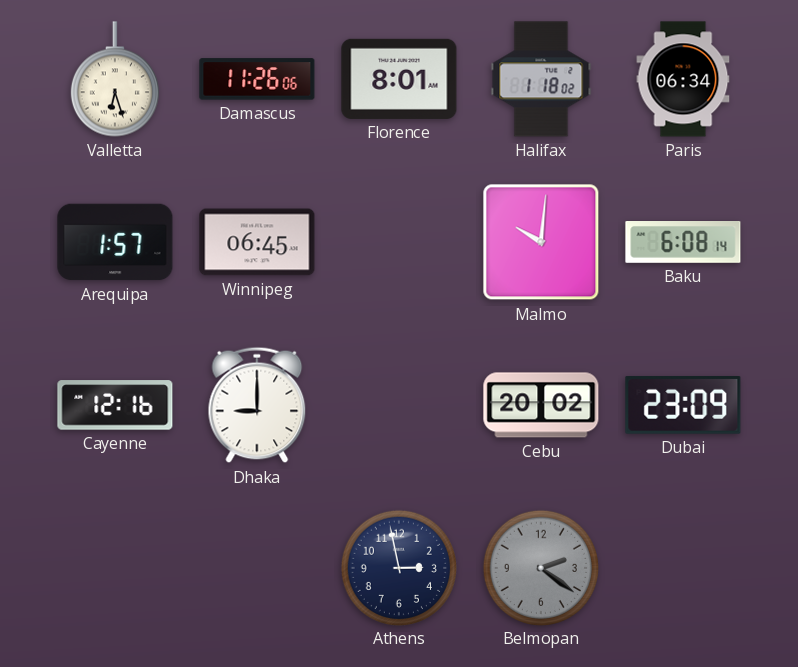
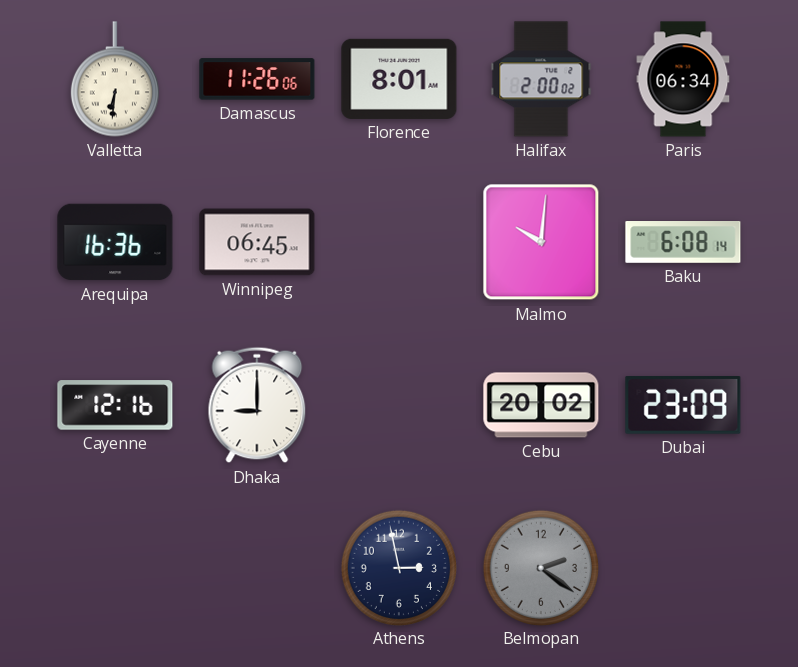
Valletta: 6:27 -> 6:31
Halifax: 1:18 -> 2:00
Arequipa: 1:57 -> 16:36
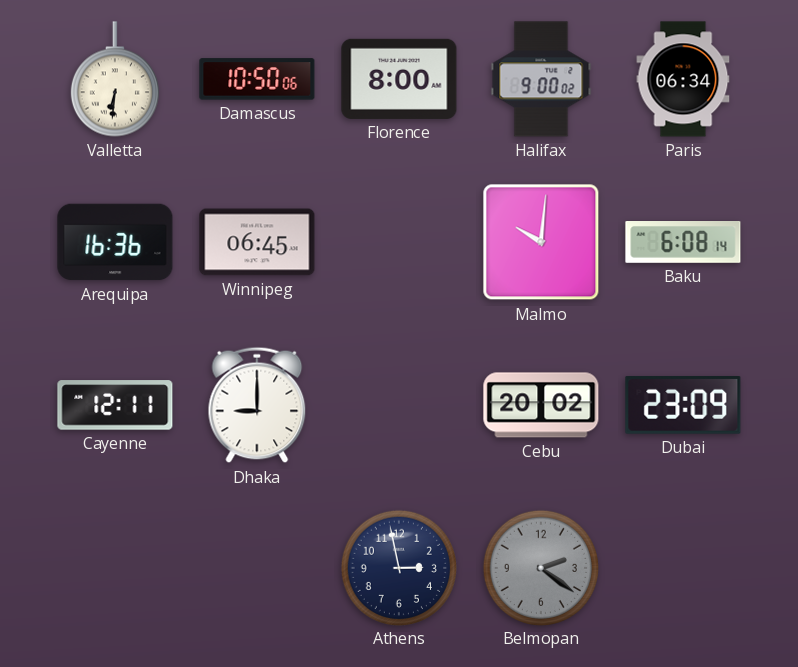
Damascus: 11:26 -> 10:50
Florence: 8:01 -> 8:00
Halifax: 2:00 -> 9:00
Cayenne: 12:16 -> 12:11
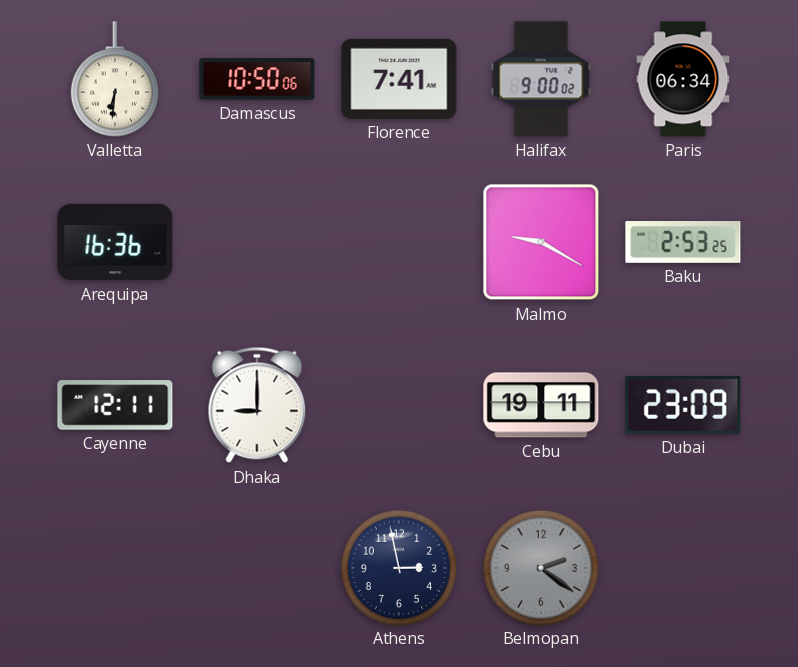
Florence: 8:00 -> 7:41
Winnipeg: 06:45 -> none
Malmo: 10:01 -> 9:20
Baku: 6:08 -> 2:53
Cebu: 20:02 -> 19:11
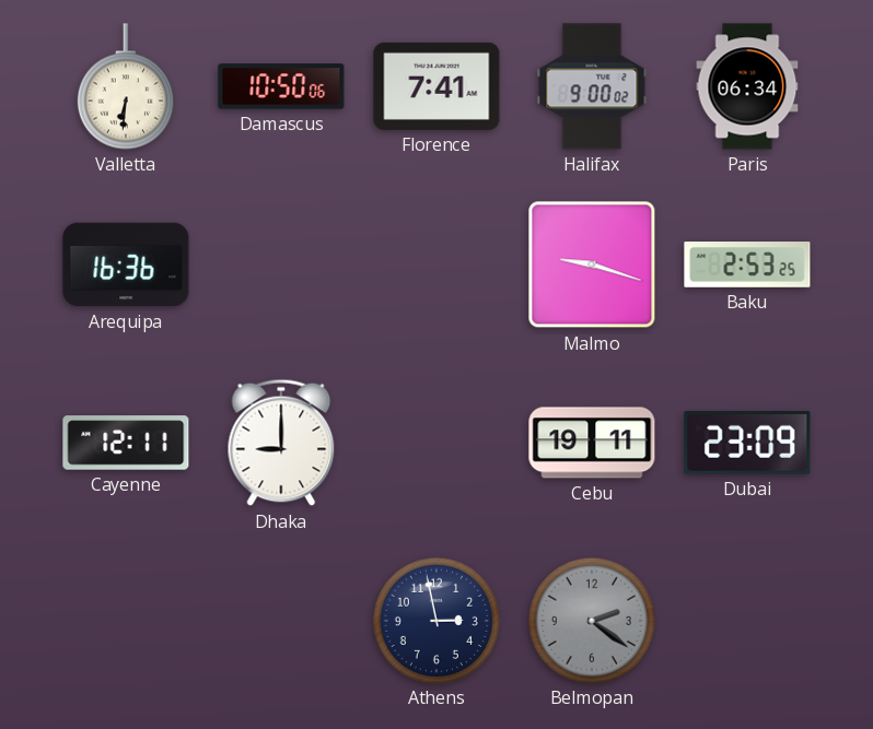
Malmo: 9:20 -> 9:18
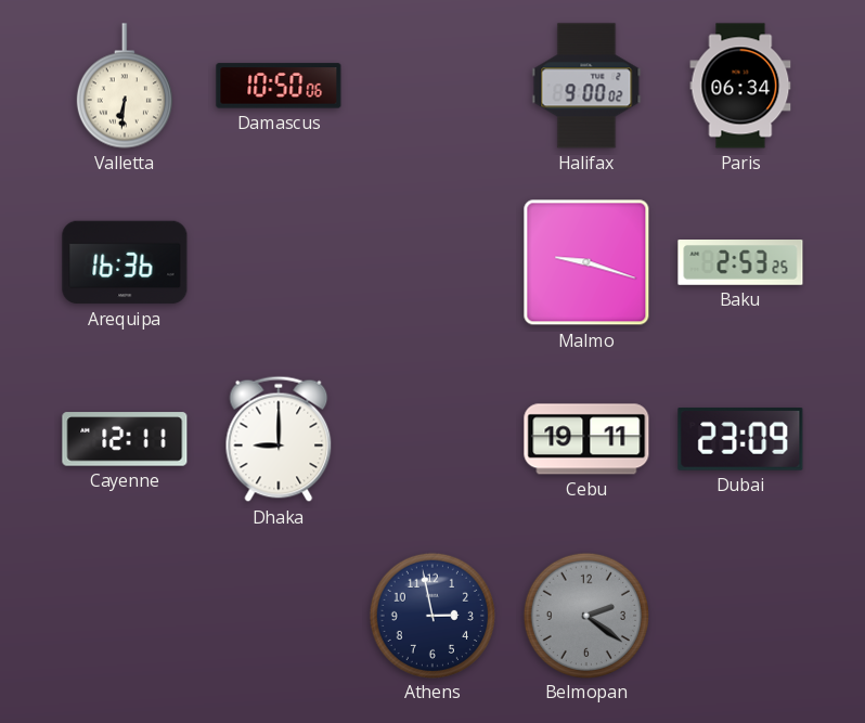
Florence: 7:41 -> none
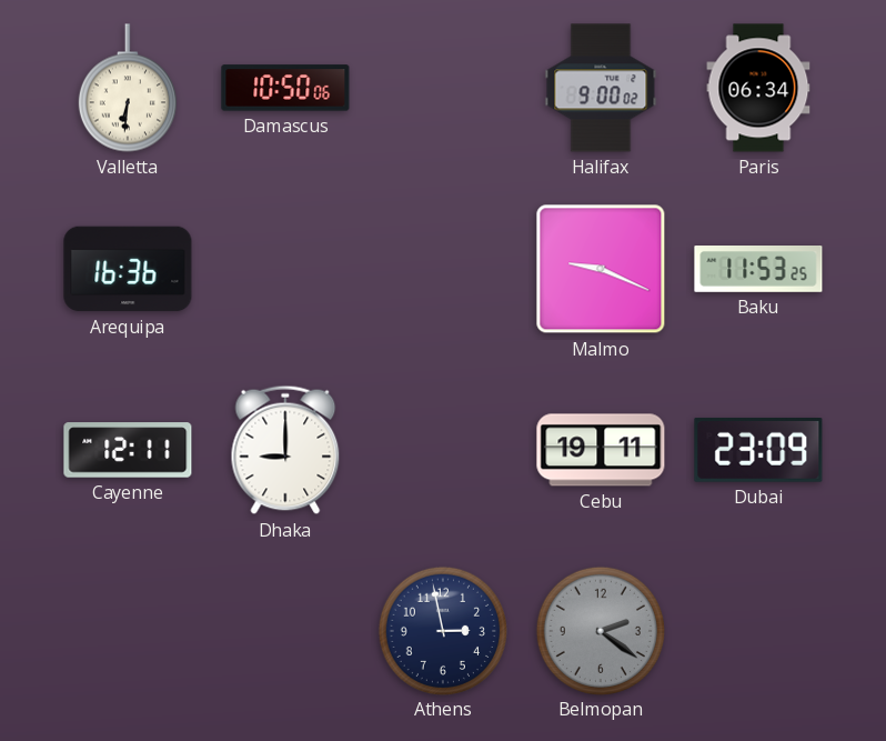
Malmo: 9:18 -> 9:19
Baku: 2:53 -> 11:53
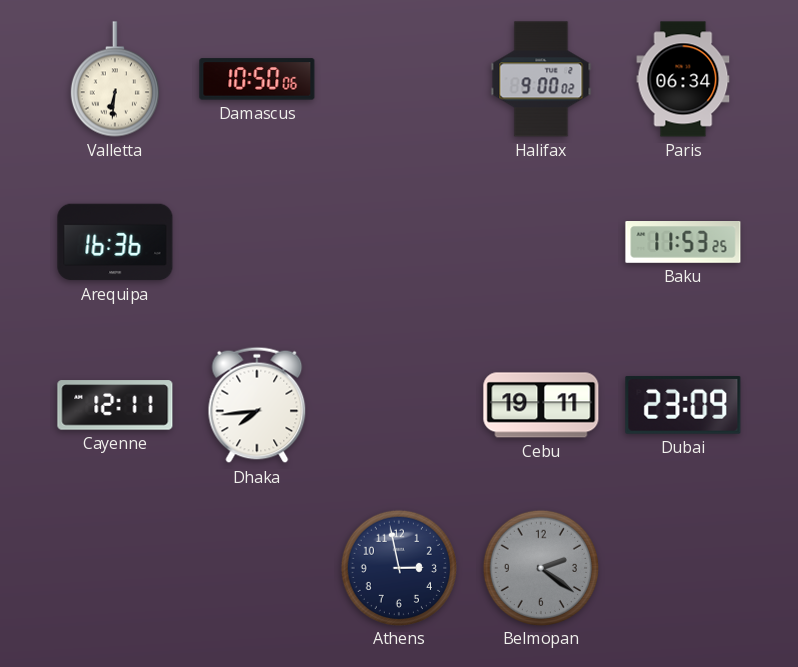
Malmo: 9:19 -> none
Dhaka: 9:00 -> 7:44
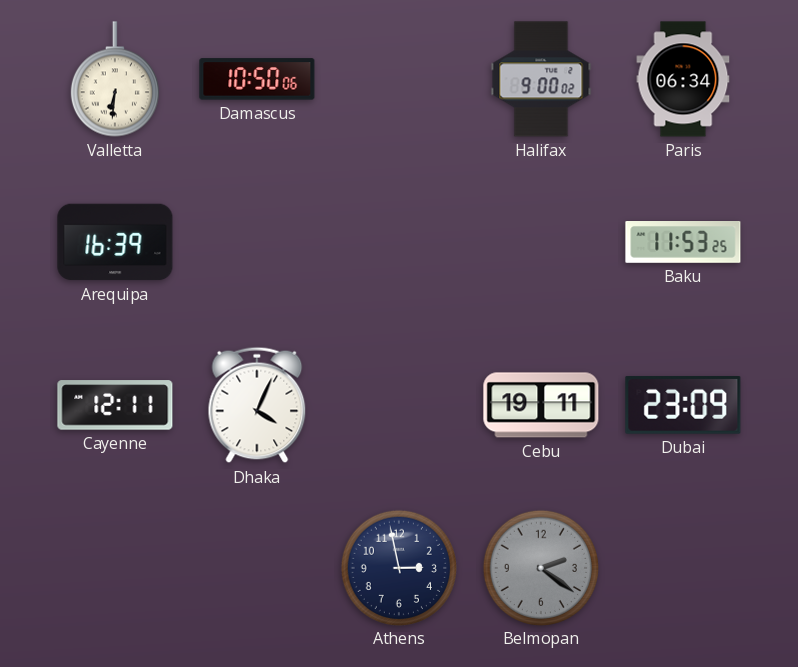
Arequipa: 16:36 -> 16:39
Dhaka: 7:44 -> 4:04
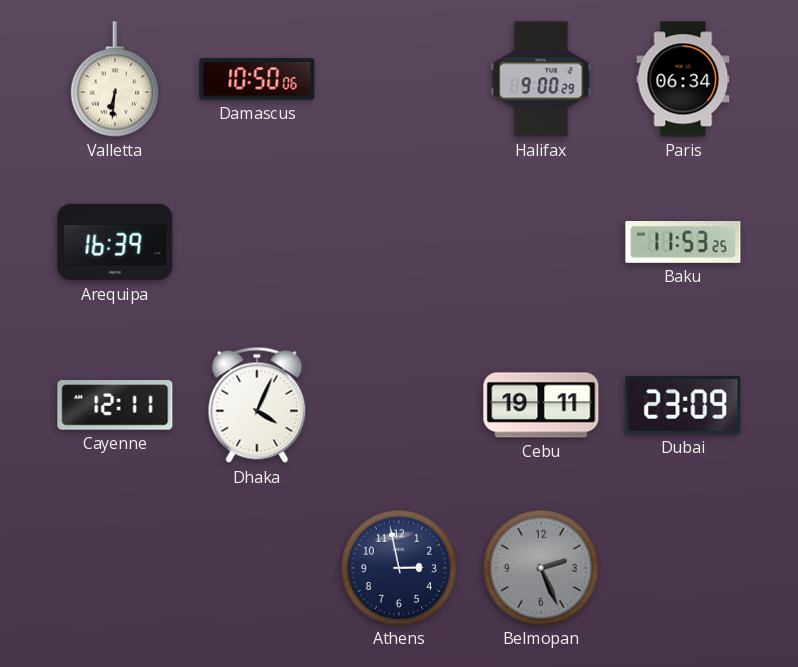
Halifax: 9:00:02 -> 9:00:29
Belmopan: 2:21 -> 2:26
